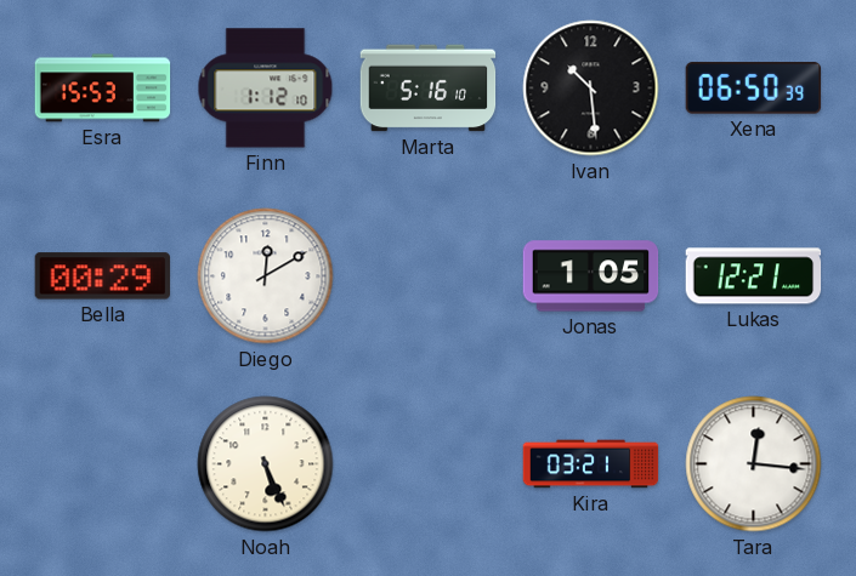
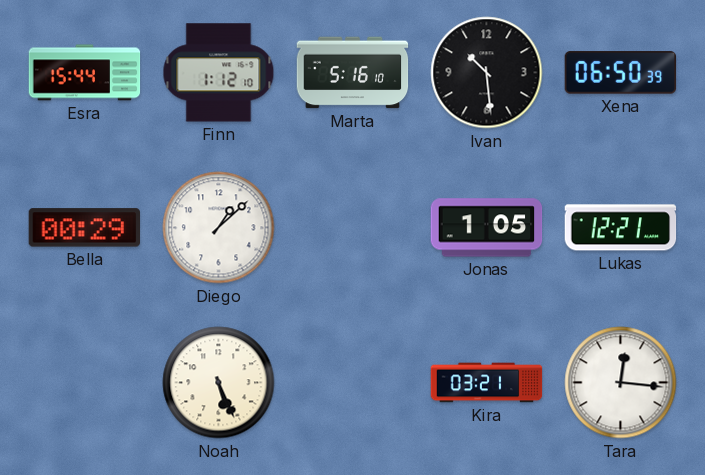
Esra: 15:53 -> 15:44
Diego: 12:10 -> 1:08
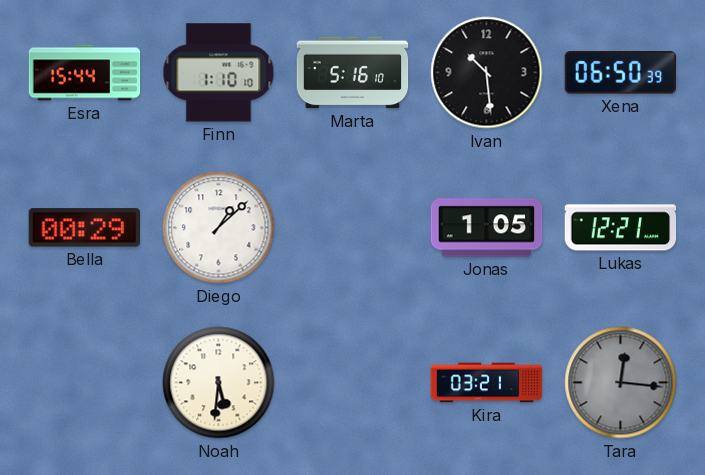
Finn: 1:12 -> 1:10
Noah: 5:26 -> 5:31
Tara dial: white -> grey
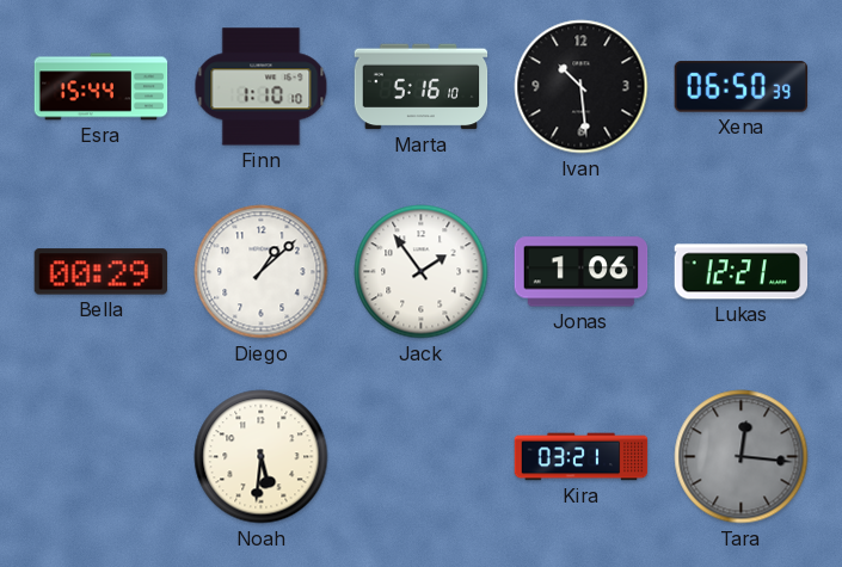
Jack: none -> 1:54
Jonas: 1:05 -> 1:06
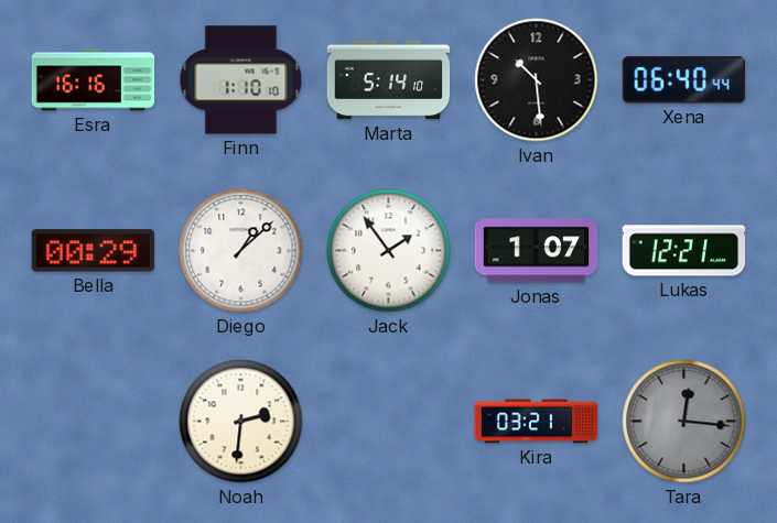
Esra: 15:44 -> 16:16
Marta: 5:16 -> 5:14
Xena: 06:50 -> 06:40
Jonas: 1:06 -> 1:07
Noah: 5:31 -> 2:31
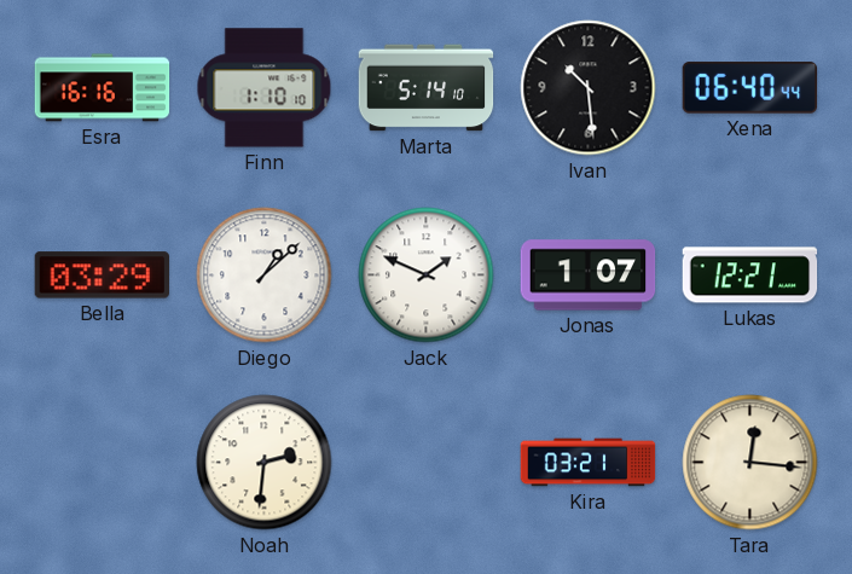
Bella: 00:29 -> 03:29
Jack: 1:54 -> 1:49
Tara dial: grey -> cream
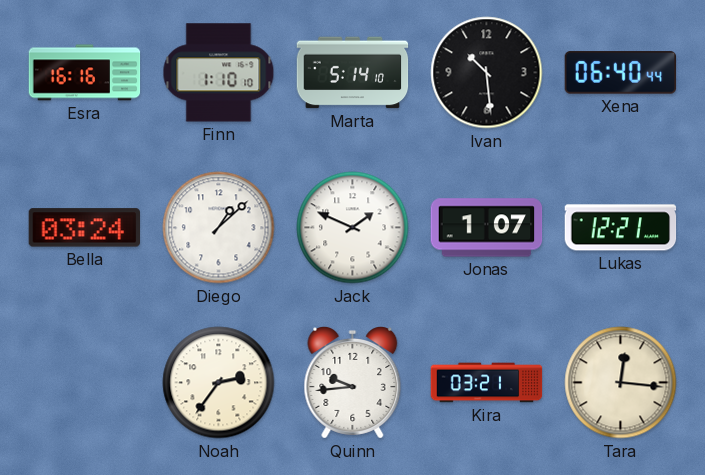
Bella: 03:29 -> 03:24
Noah: 2:31 -> 2:36
Quinn: none -> 9:44
